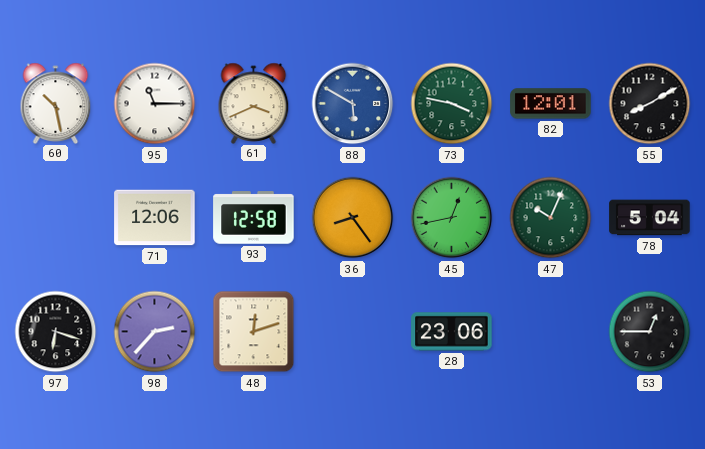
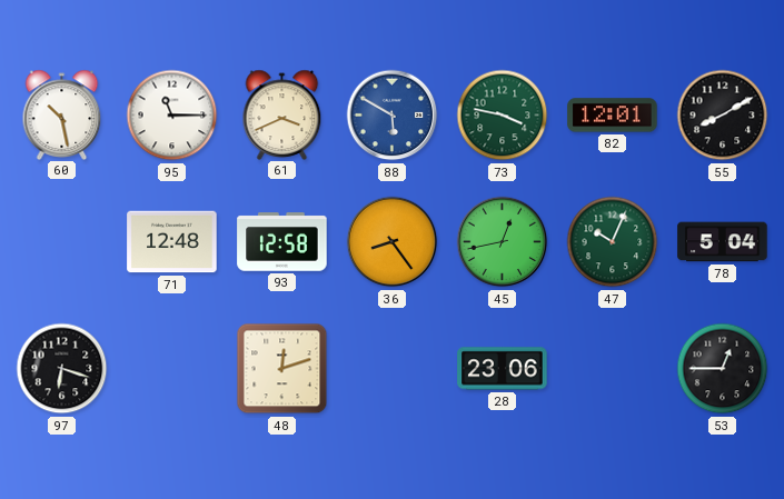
71: 12:06 -> 12:48
98: 2:37 -> none
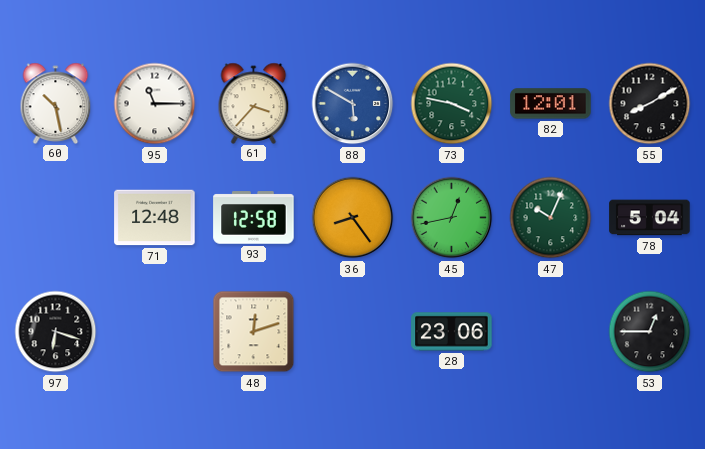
61: 3:41 -> 3:37
